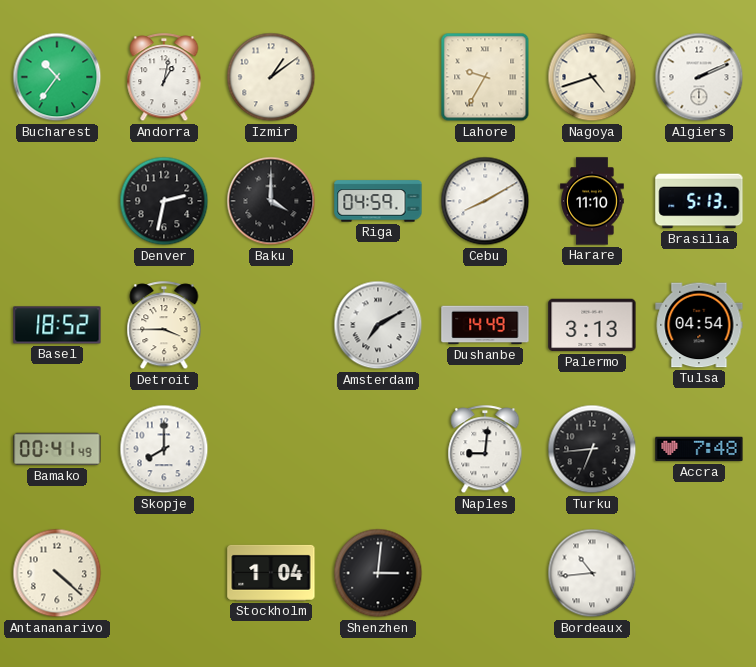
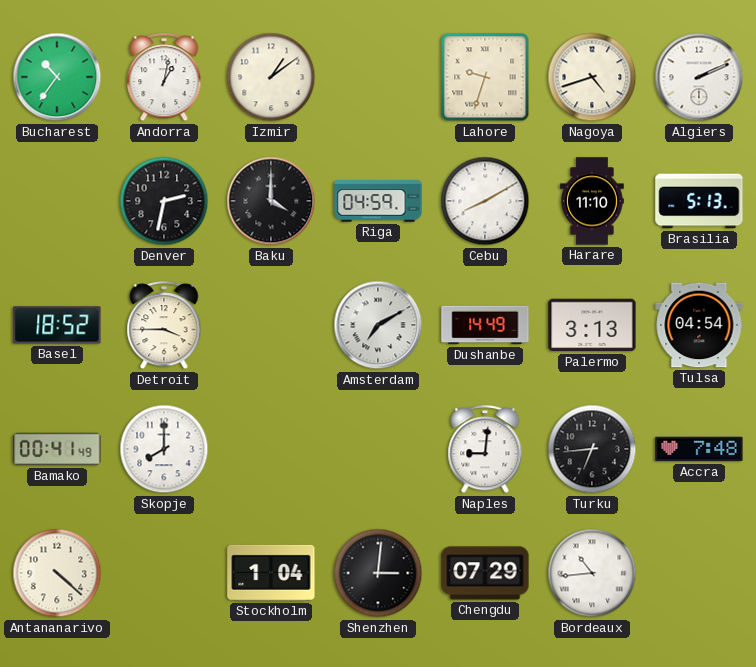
Lahore: 9:35 -> 9:33
Chengdu: none -> 07:29
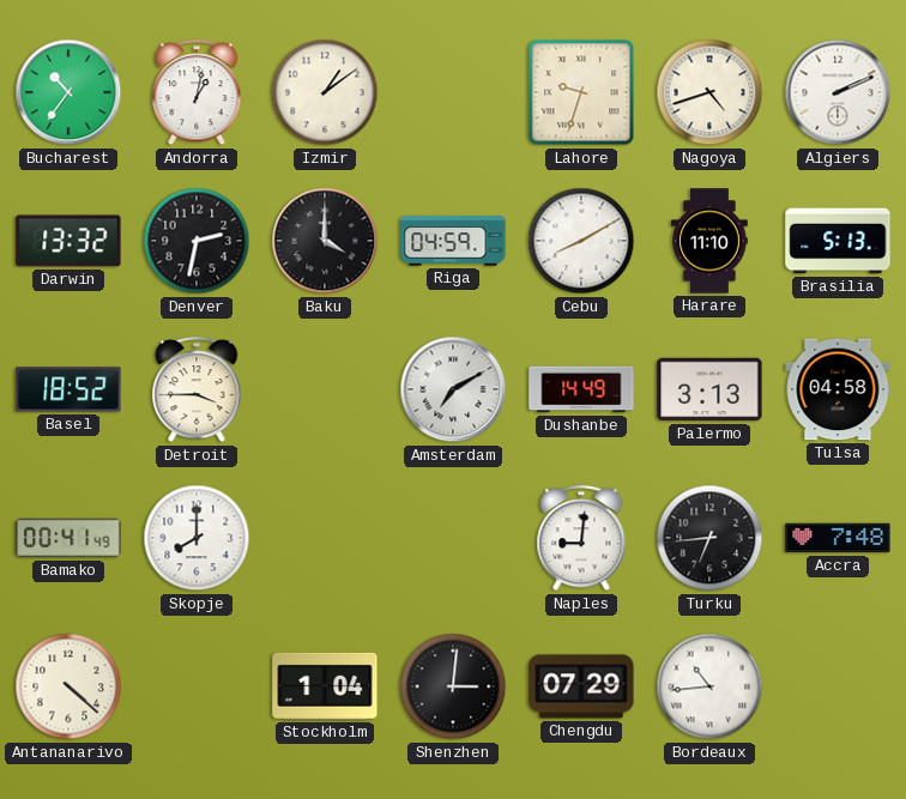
Darwin: none -> 13:32
Tulsa: 04:54 -> 04:58
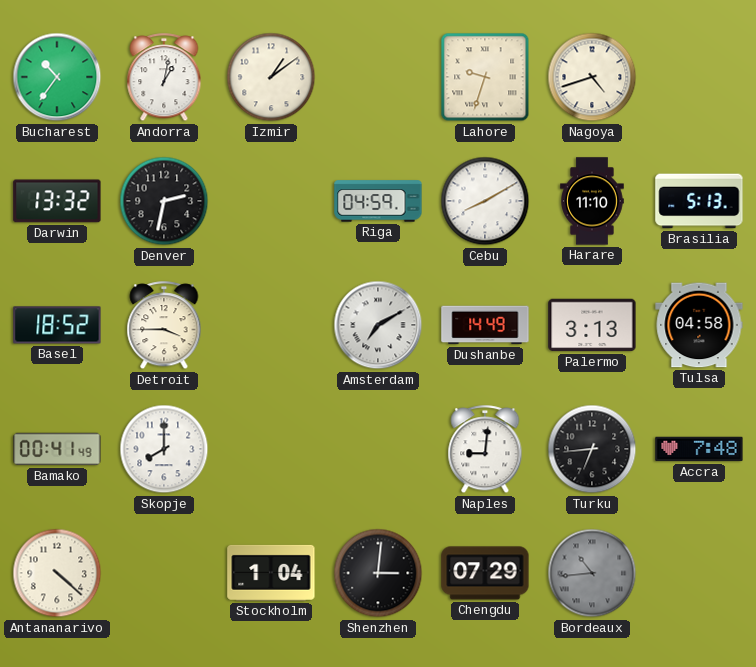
Algiers: 2:11 -> none
Baku: 4:00 -> none
Bordeaux dial: white -> grey
